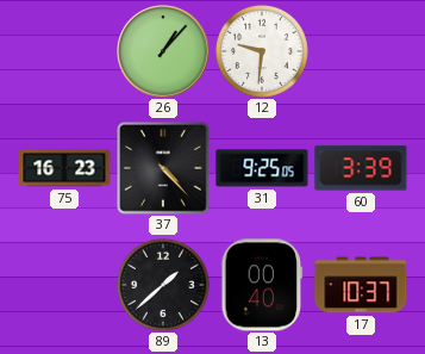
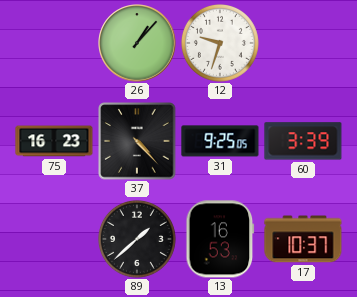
12: 9:31 -> 9:33
13: 00:40 -> 16:53
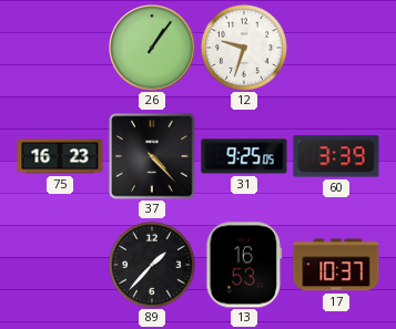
26: 1:07 -> 1:06
89: 1:38 -> 1:37
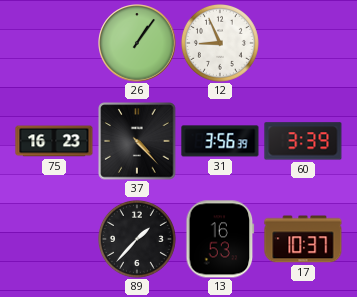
12: 9:33 -> 8:56
31: 9:25 -> 3:56
